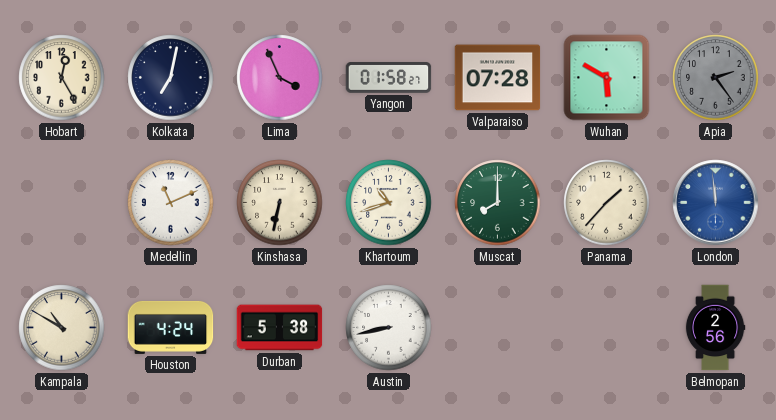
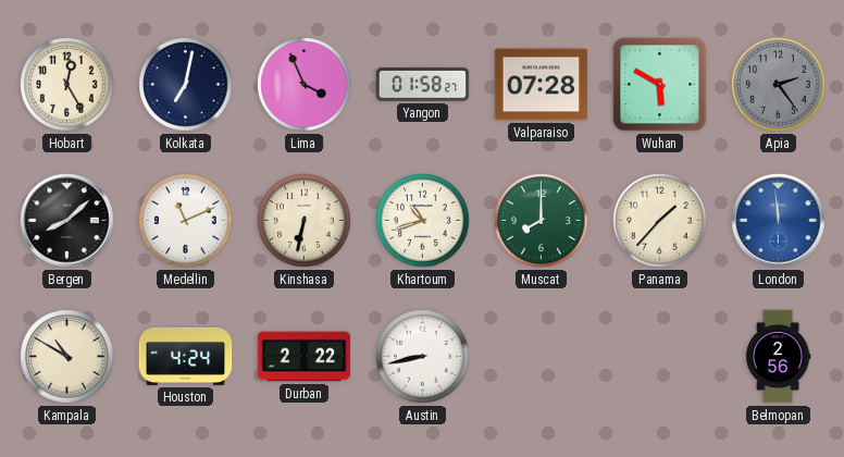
Bergen: none -> 8:08
Durban: 5:38 -> 2:22
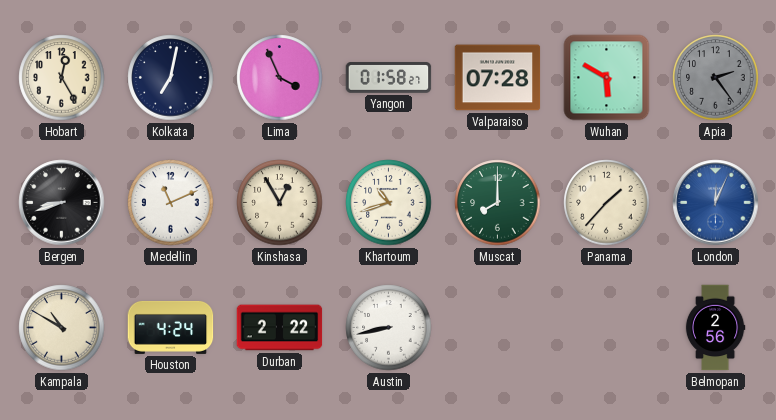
Bergen: 8:08 -> 8:42
Kinshasa: 6:32 -> 12:55
London: 11:59 -> 12:04
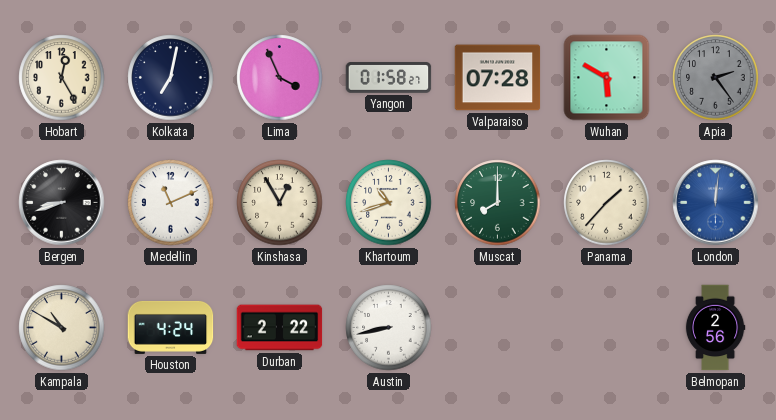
London: 12:04 -> 12:01
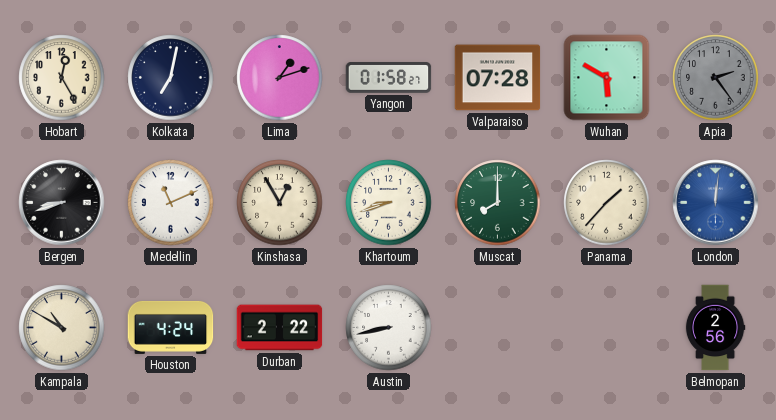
Lima: 3:56 -> 1:12
Khartoum: 10:42 -> 8:42
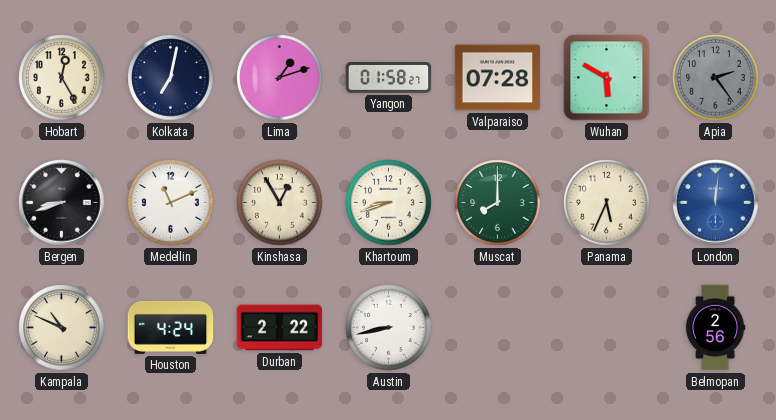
Panama: 1:37 -> 5:34
Kampala: 10:50 -> 10:49
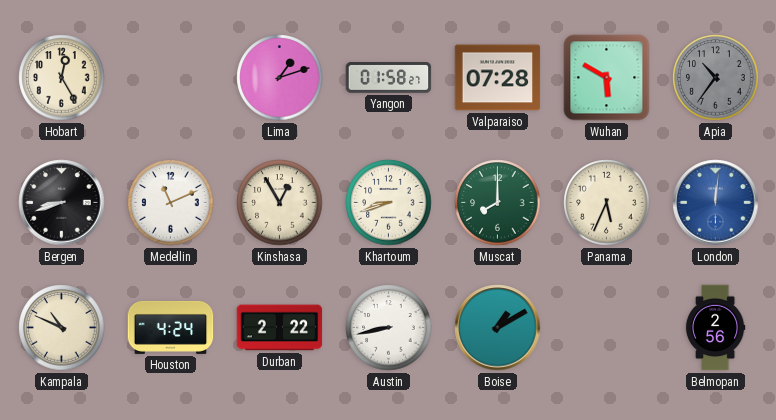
Kolkata: 7:02 -> none
Apia: 2:24 -> 10:36
Boise: none -> 1:10
